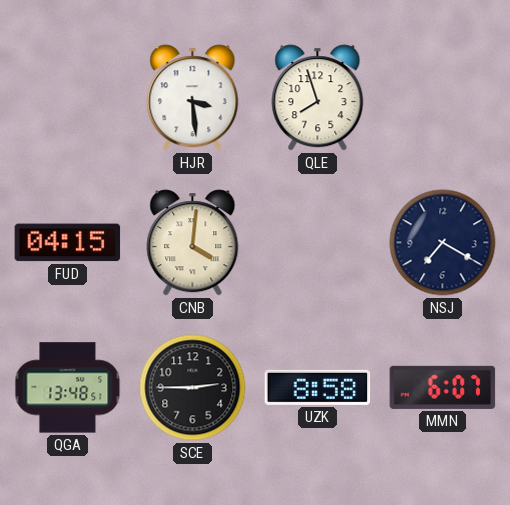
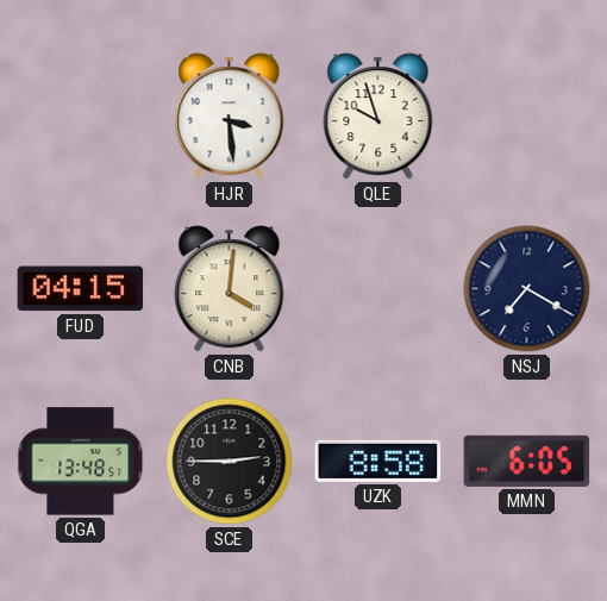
QLE: 7:57 -> 9:57
MMN: 6:07 -> 6:05
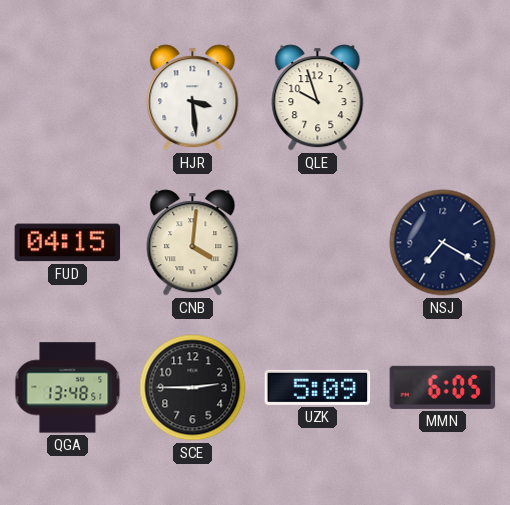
UZK: 8:58 -> 5:09
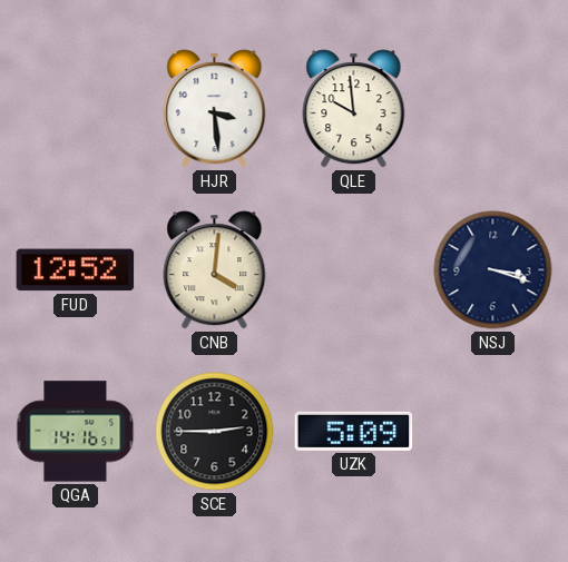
QLE: 9:57 -> 9:59
FUD: 04:15 -> 12:52
NSJ: 7:20 -> 3:18
QGA: 13:48 -> 14:16
MMN: 6:05 -> none
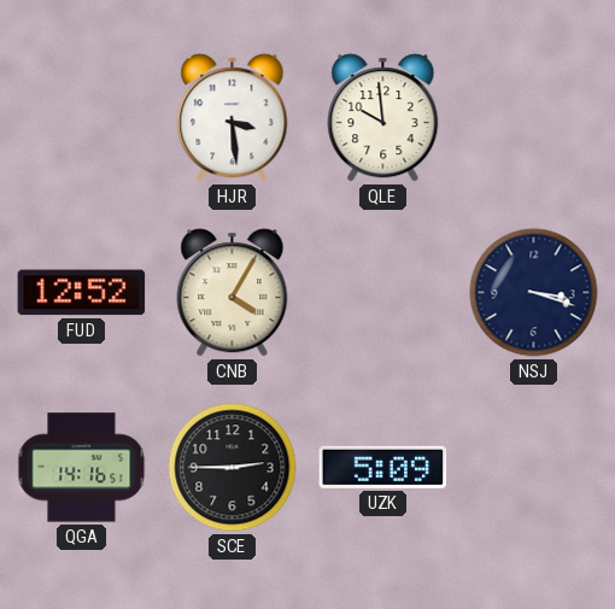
CNB: 4:01 -> 4:05
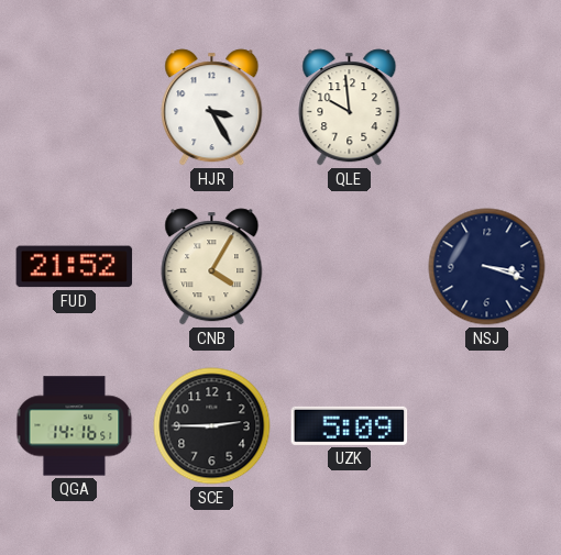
HJR: 3:29 -> 3:25
FUD: 12:52 -> 21:52
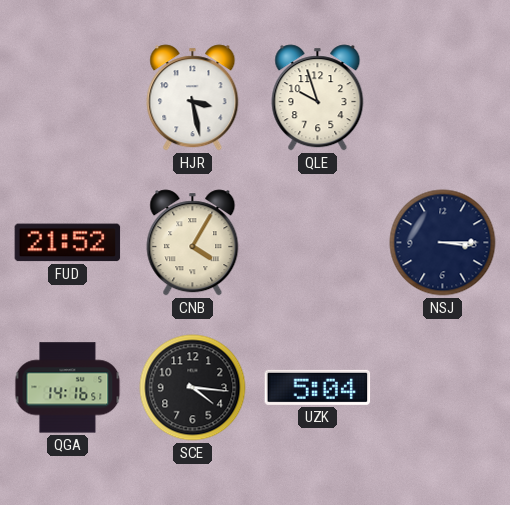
HJR: 3:25 -> 3:28
QLE: 9:59 -> 9:57
NSJ: 3:18 -> 3:15
SCE: 2:45 -> 4:16
UZK: 5:09 -> 5:04
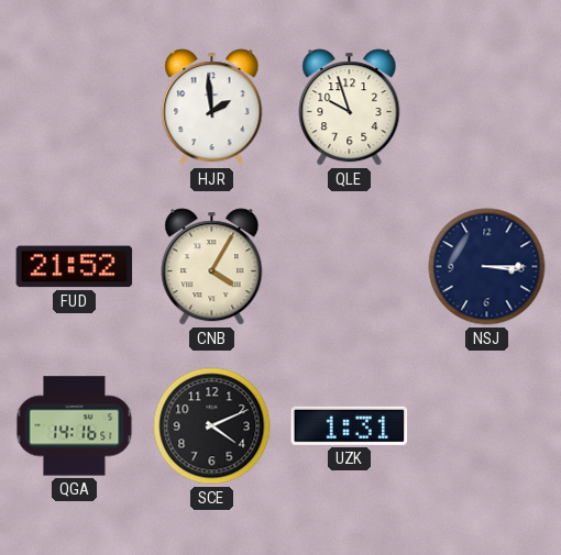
HJR: 3:28 -> 1:59
SCE: 4:16 -> 4:11
UZK: 5:04 -> 1:31
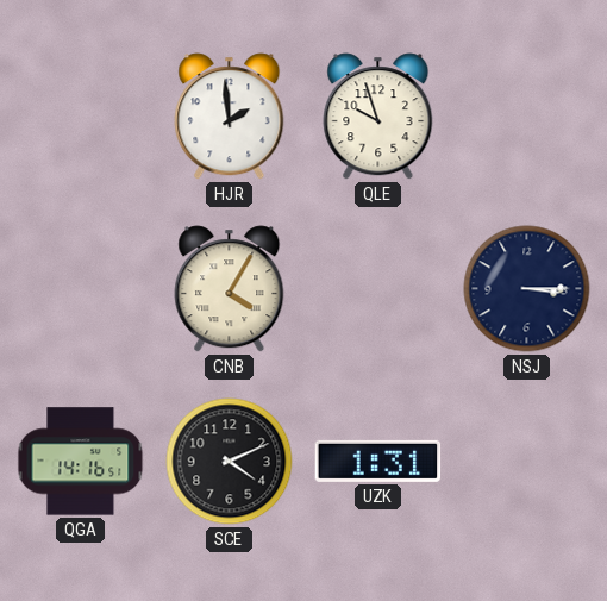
FUD: 21:52 -> none
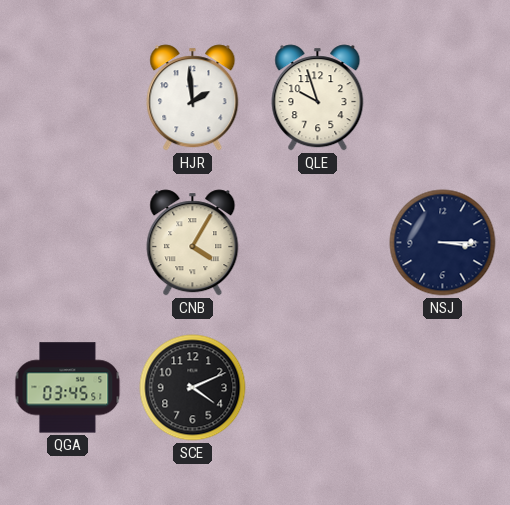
QGA: 14:16 -> 03:45
UZK: 1:31 -> none
